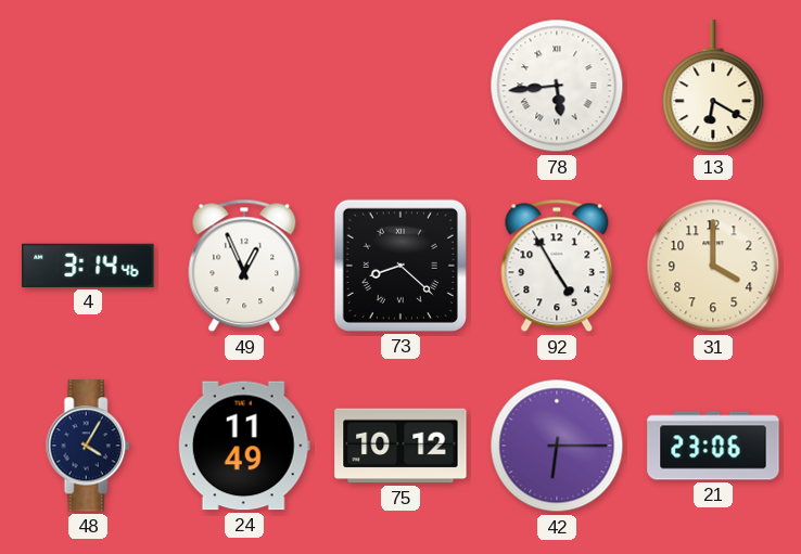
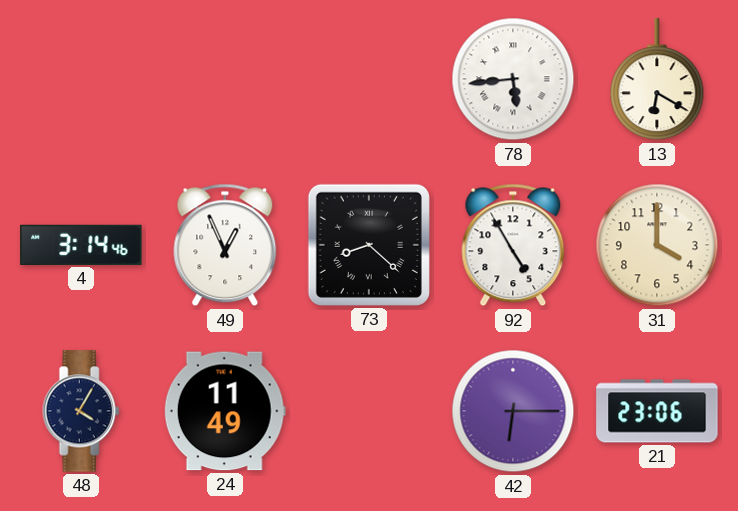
75: 10:12 -> none
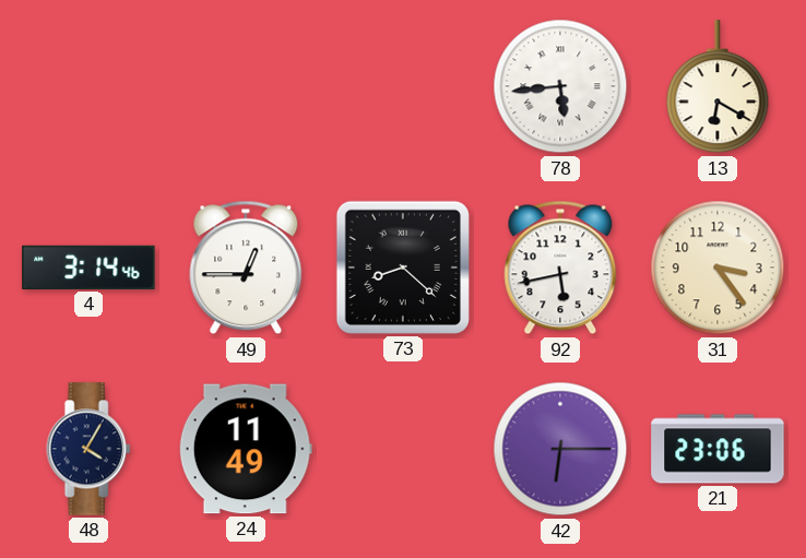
49: 12:56 -> 12:45
92: 4:55 -> 5:43
31: 4:00 -> 3:24
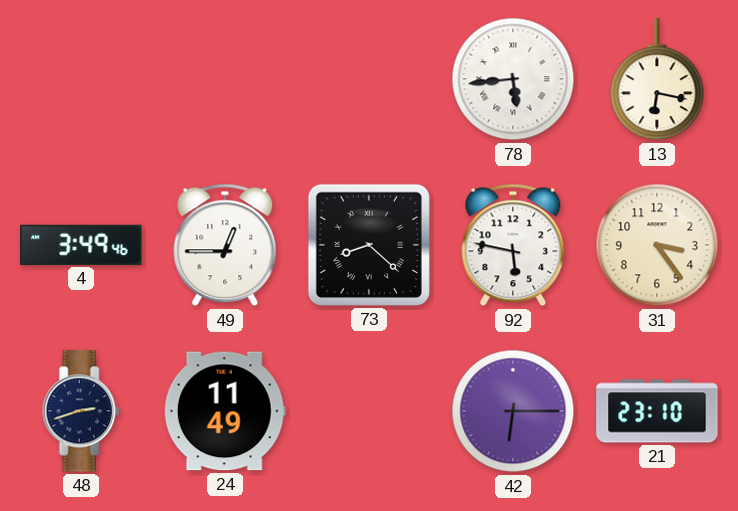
13: 6:20 -> 6:17
4: 3:14 -> 3:49
92: 5:43 -> 5:47
48: 4:05 -> 2:42
21: 23:06 -> 23:10
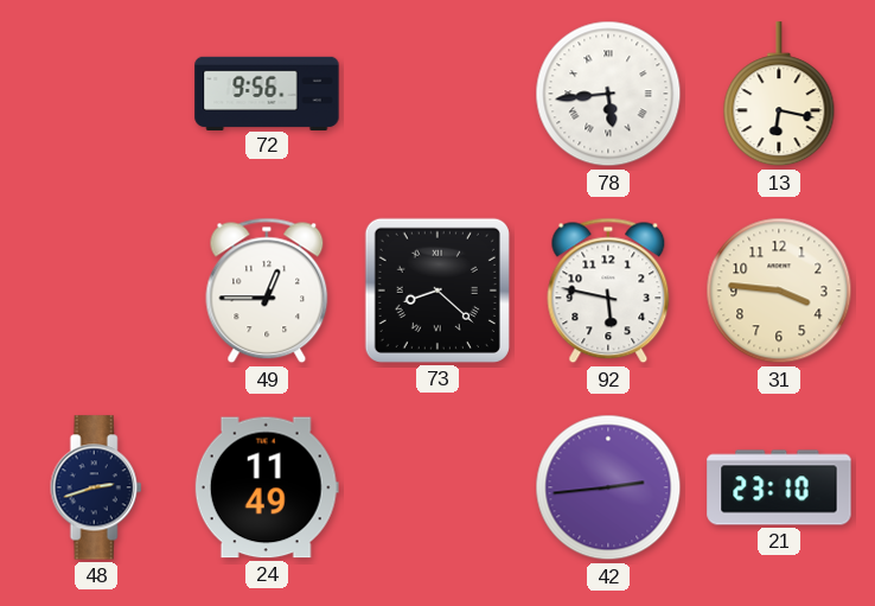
72: none -> 9:56
4: 3:49 -> none
31: 3:24 -> 3:46
42: 6:15 -> 2:44
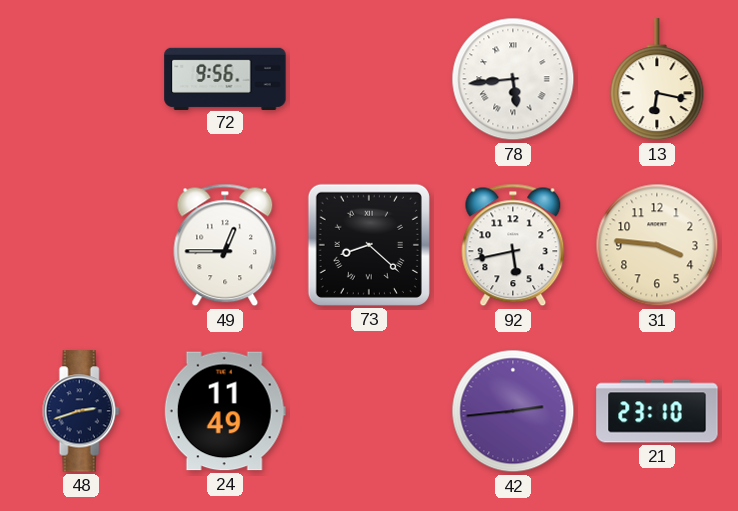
92: 5:47 -> 5:43
